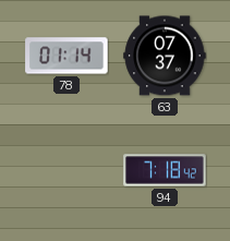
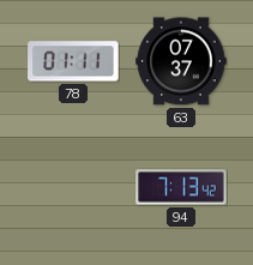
78: 01:14 -> 01:11
94: 7:18 -> 7:13
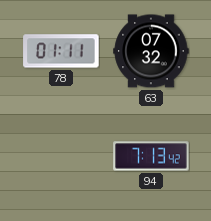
63: 07:37 -> 07:32
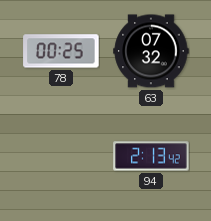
78: 01:11 -> 00:25
94: 7:13 -> 2:13
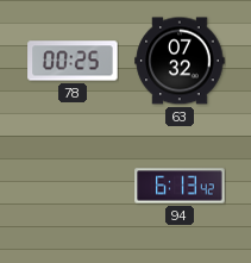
94: 2:13 -> 6:13
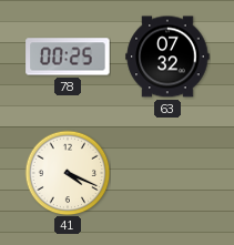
41: none -> 4:19
94: 6:13 -> none
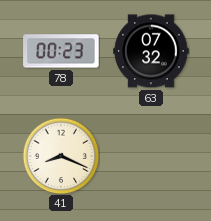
78: 00:25 -> 00:23
41: 4:19 -> 8:19
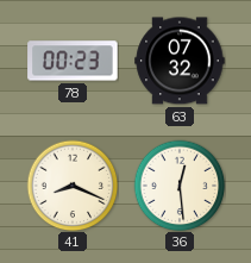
36: none -> 12:29
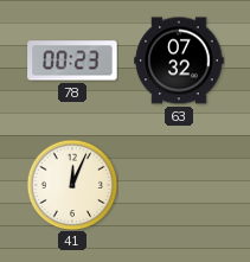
41: 8:19 -> 12:04
36: 12:29 -> none
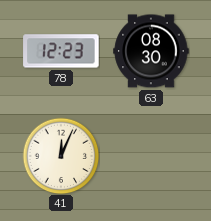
78: 00:23 -> 12:23
63: 07:32 -> 08:30
